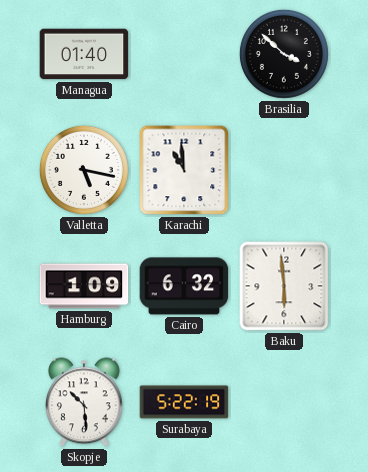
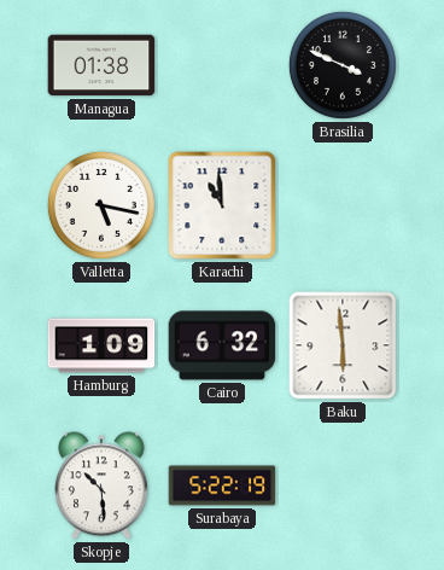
Managua: 01:40 -> 01:38
Brasilia: 3:52 -> 3:49
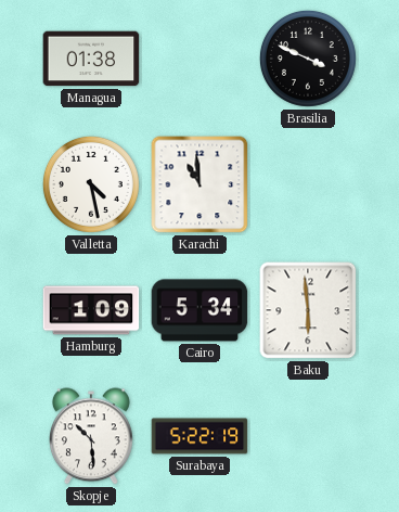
Valletta: 5:17 -> 4:28
Cairo: 6:32 -> 5:34
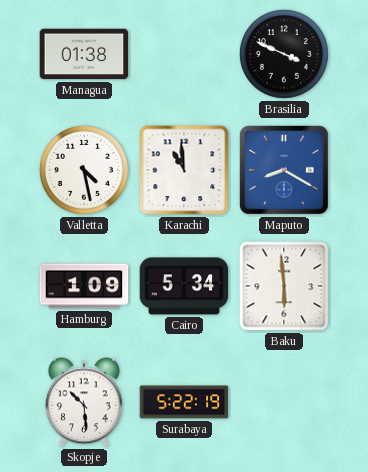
Maputo: none -> 8:20
